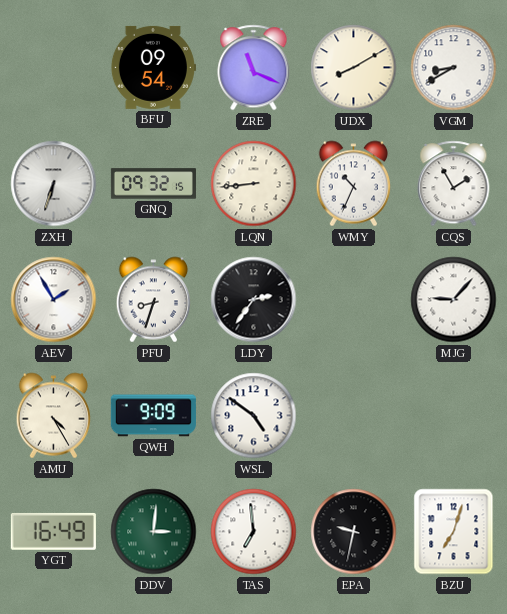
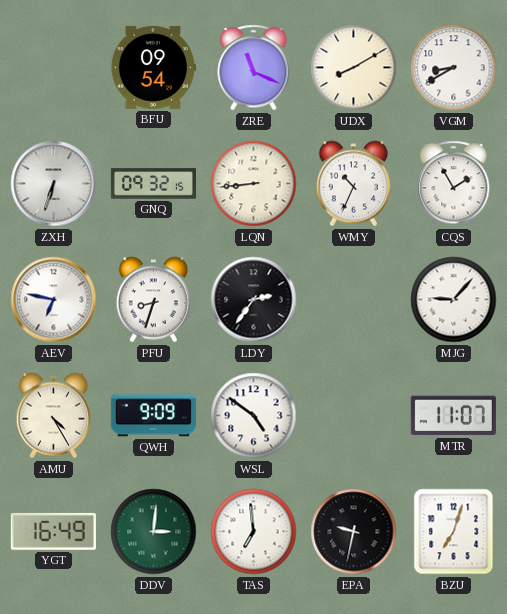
AEV: 1:55 -> 6:47
MTR: none -> 11:07
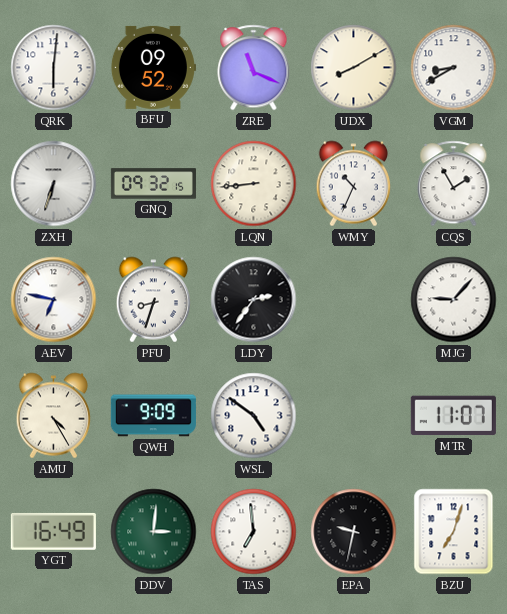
QRK: none -> 6:01
BFU: 09:54 -> 09:52
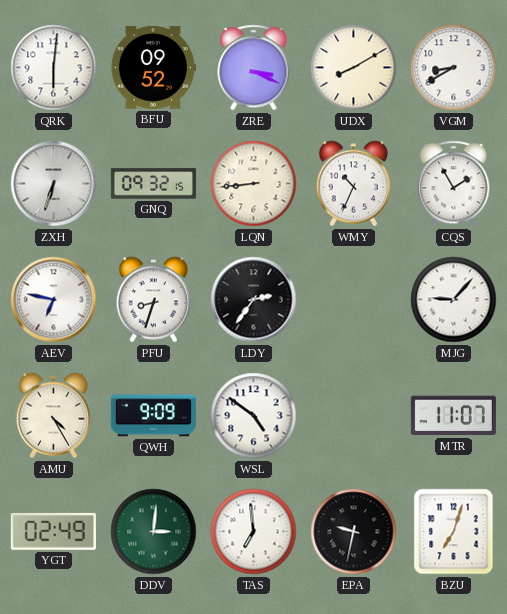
ZRE: 11:19 -> 3:19
YGT: 16:49 -> 02:49
